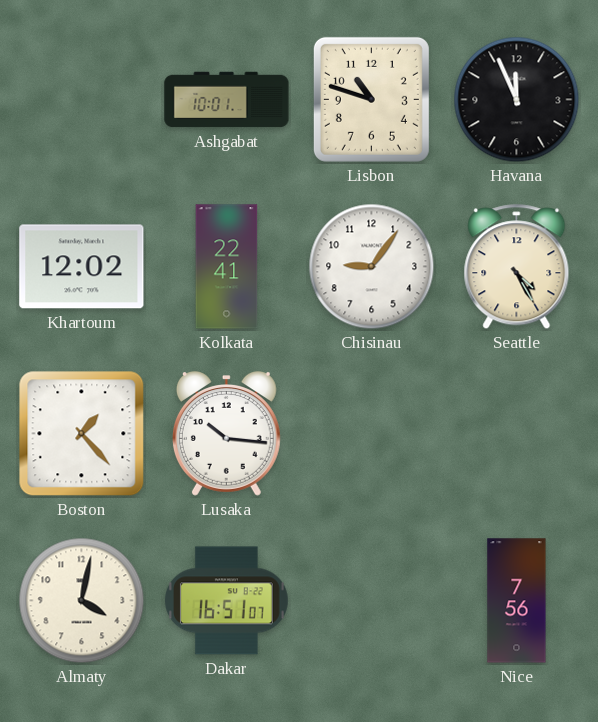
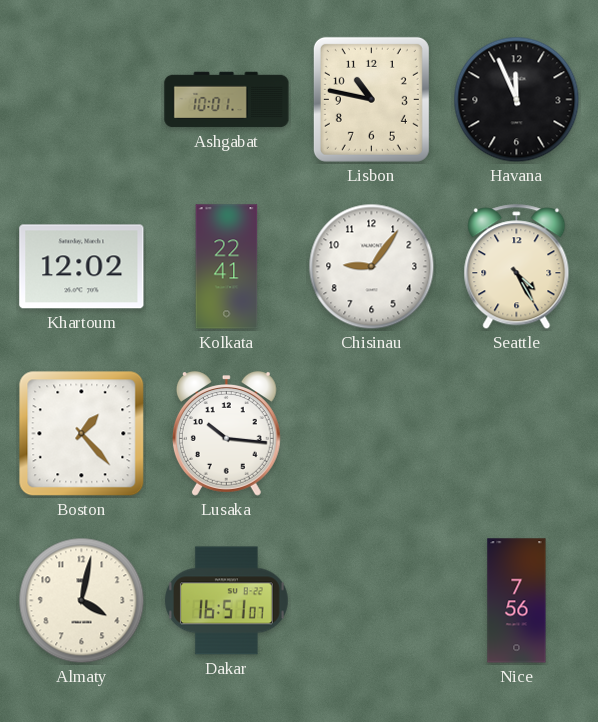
Lisbon: 10:48 -> 10:47
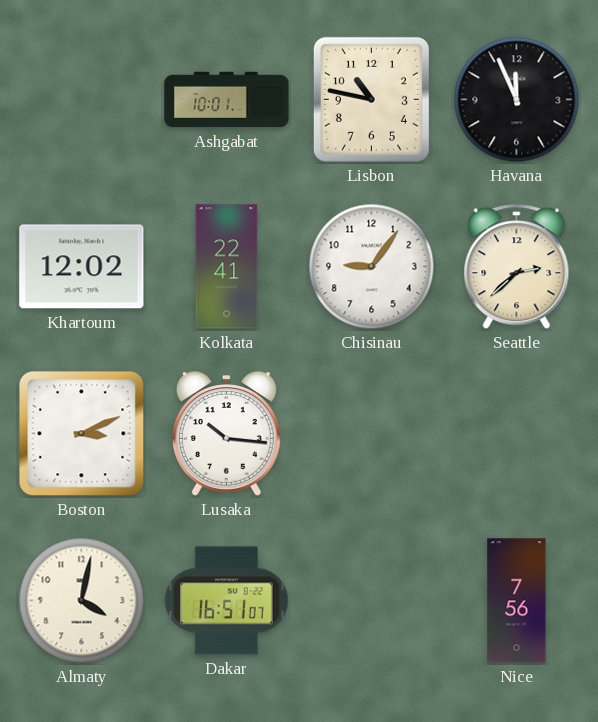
Seattle: 4:25 -> 2:38
Boston: 1:23 -> 3:11
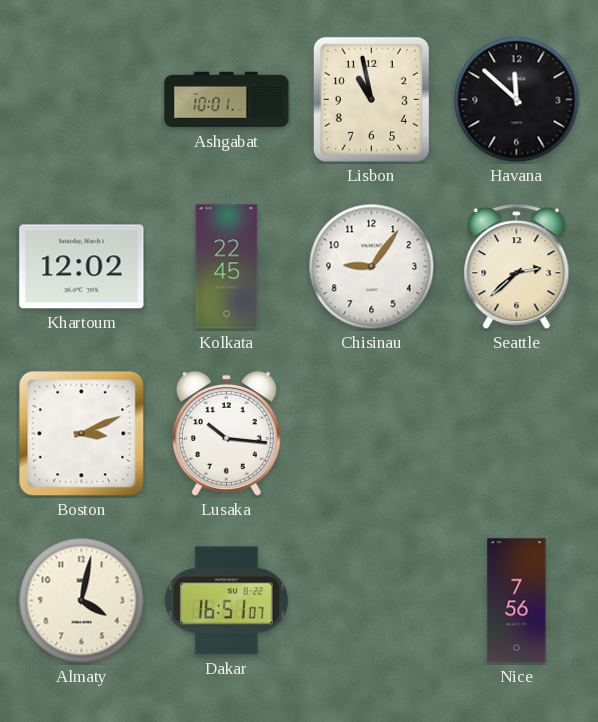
Lisbon: 10:47 -> 10:58
Havana: 11:56 -> 11:52
Kolkata: 22:41 -> 22:45
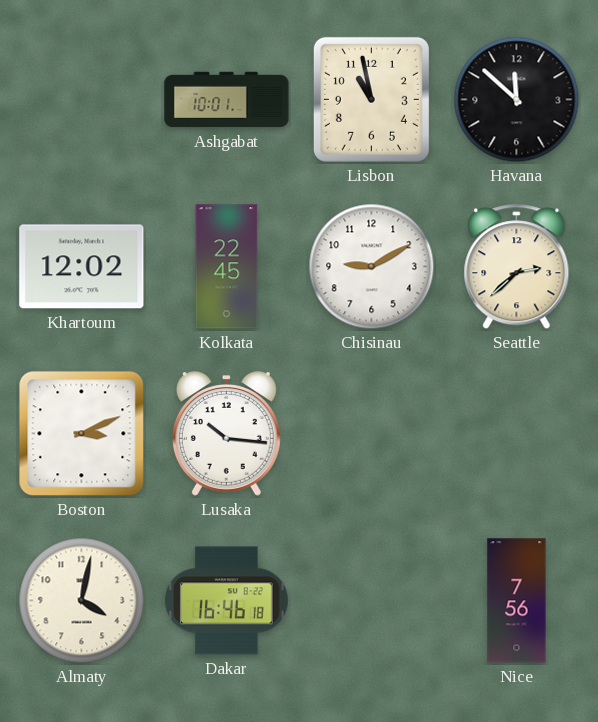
Chisinau: 9:06 -> 9:10
Dakar: 16:51 -> 16:46
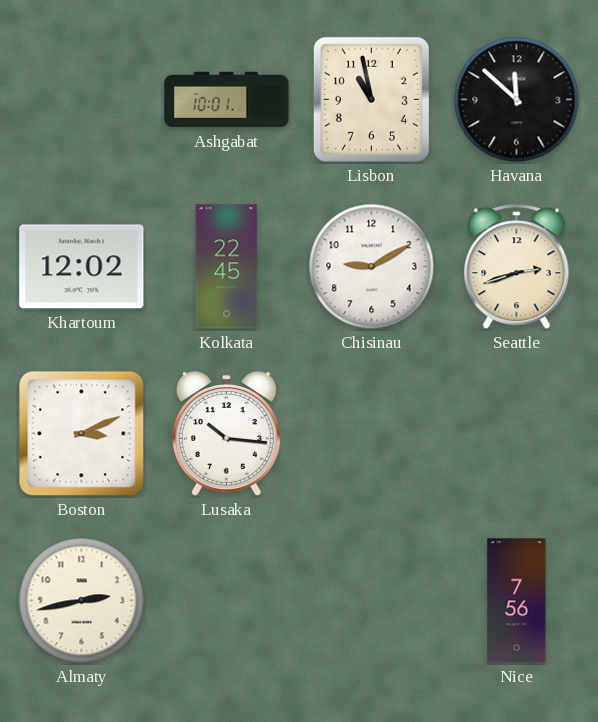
Seattle: 2:38 -> 2:42
Almaty: 4:02 -> 2:43
Dakar: 16:46 -> none
